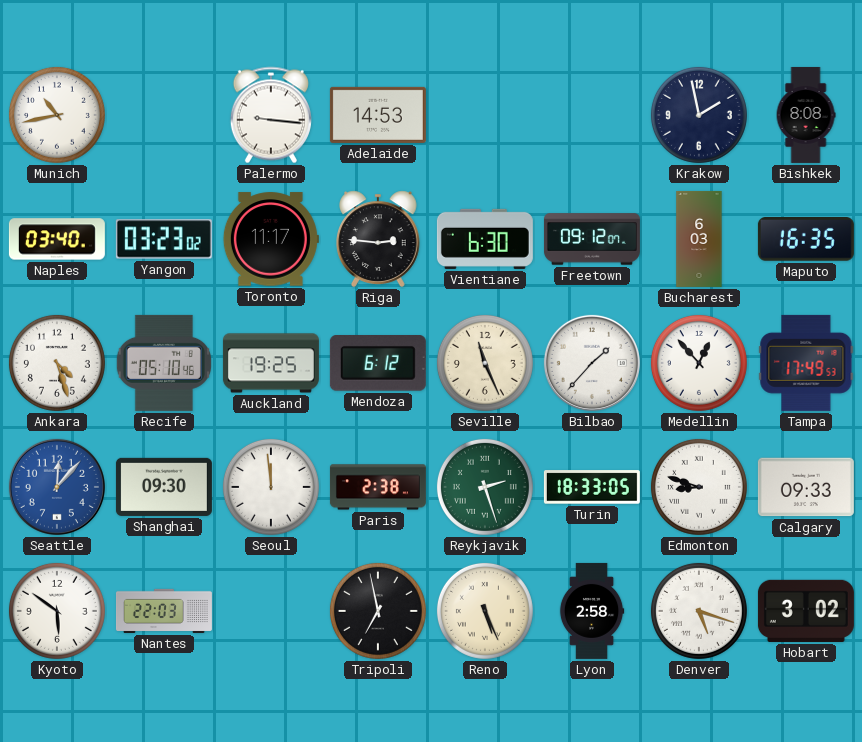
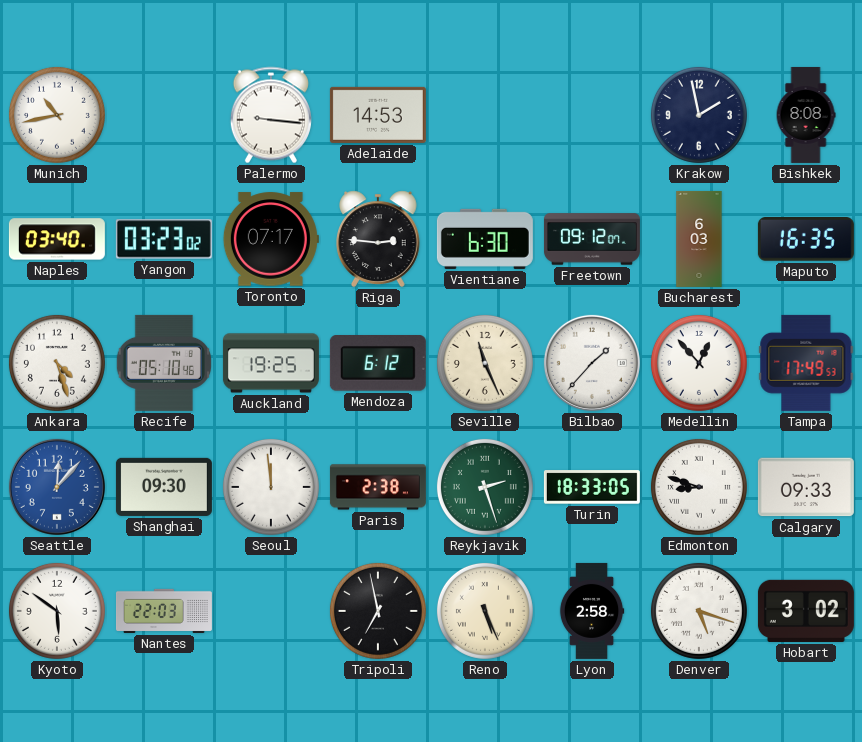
Toronto: 11:17 -> 07:17
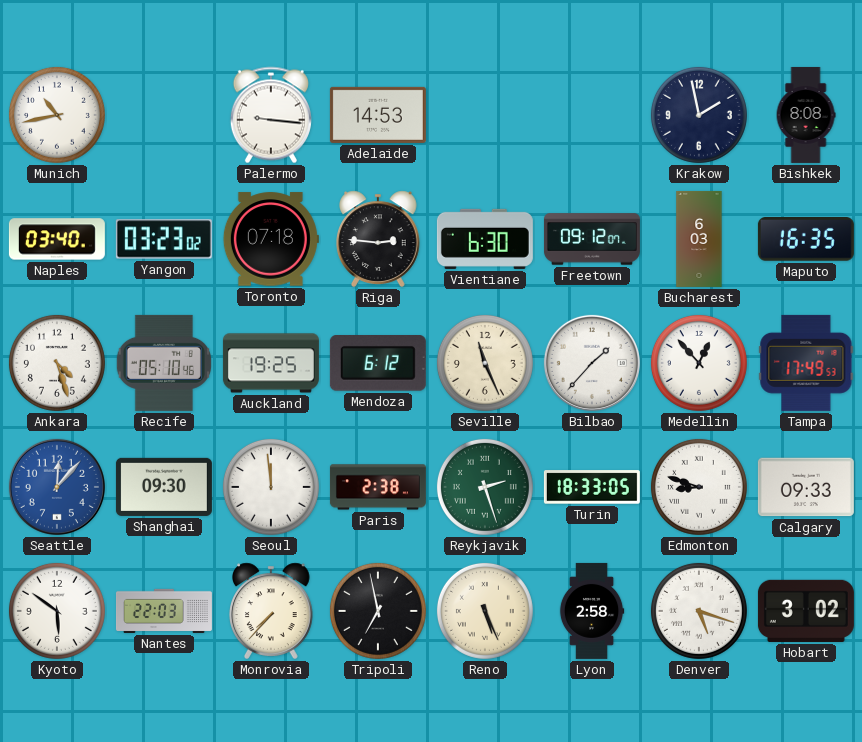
Toronto: 07:17 -> 07:18
Monrovia: none -> 7:37
